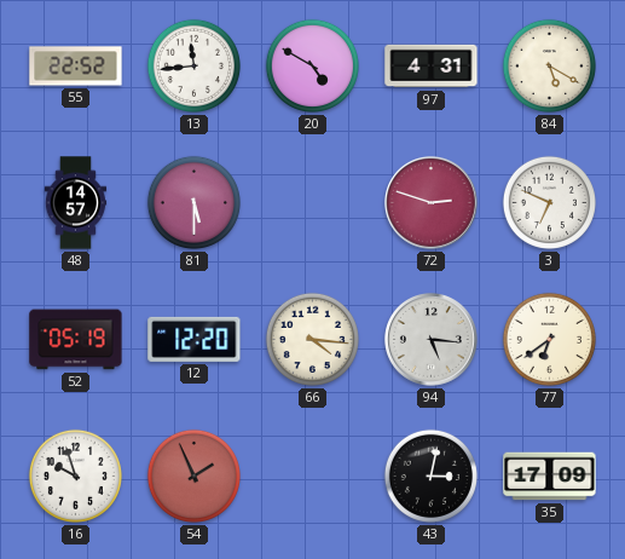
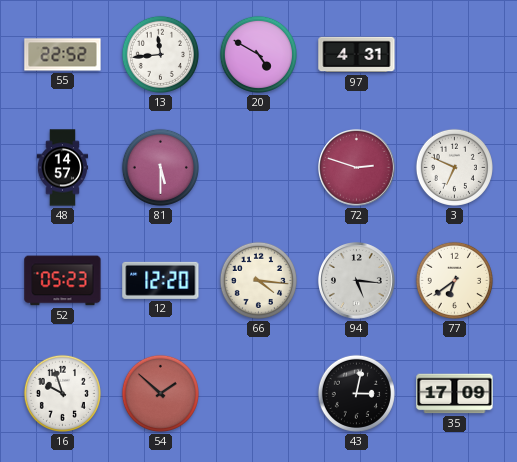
84: 5:20 -> none
52: 05:19 -> 05:23
54: 1:56 -> 1:52
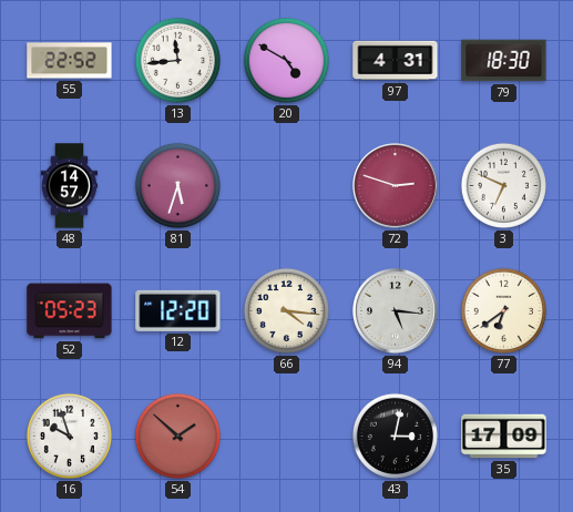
79: none -> 18:30
81: 5:30 -> 5:33
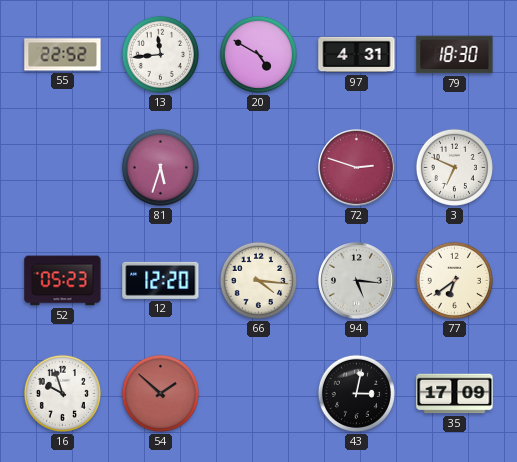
48: 14:57 -> none
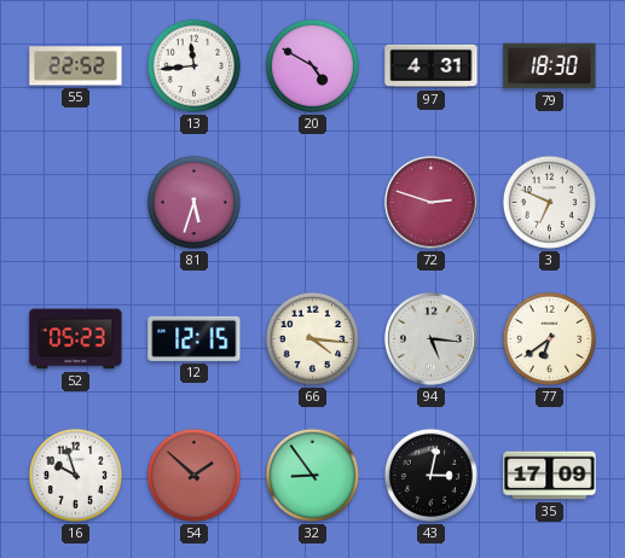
12: 12:20 -> 12:15
32: none -> 8:54
